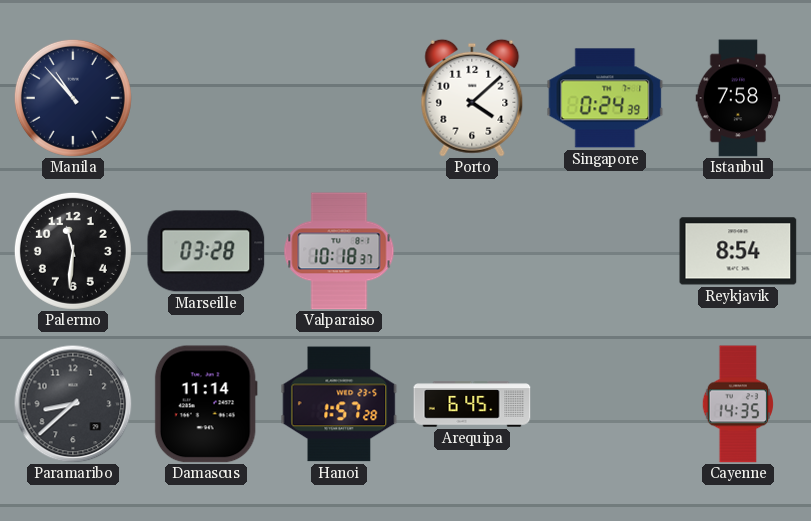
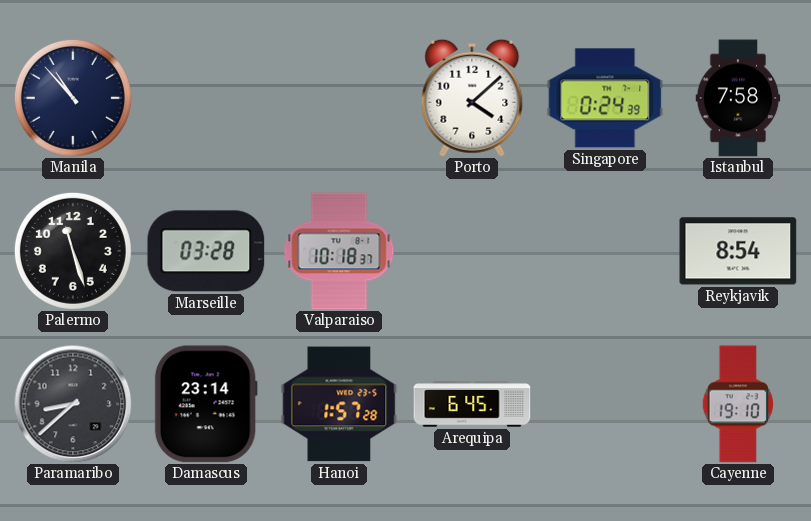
Palermo: 11:31 -> 11:27
Damascus: 11:14 -> 23:14
Cayenne: 14:35 -> 19:10
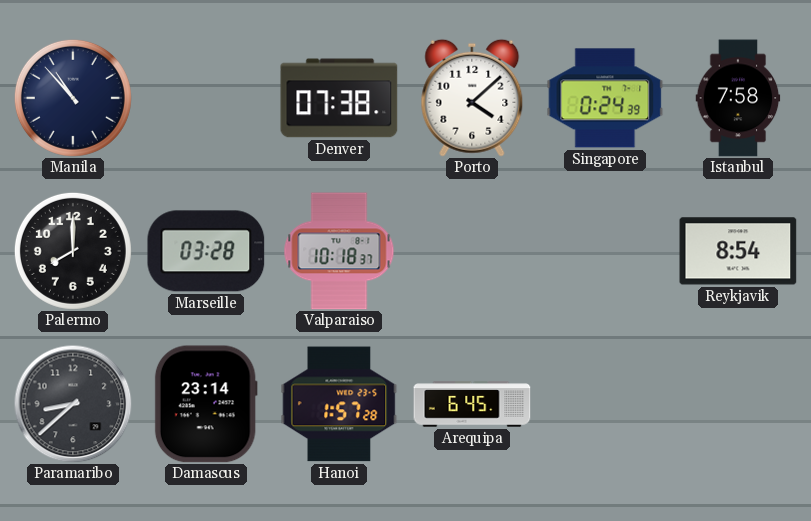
Denver: none -> 07:38
Palermo: 11:27 -> 8:00
Cayenne: 19:10 -> none
